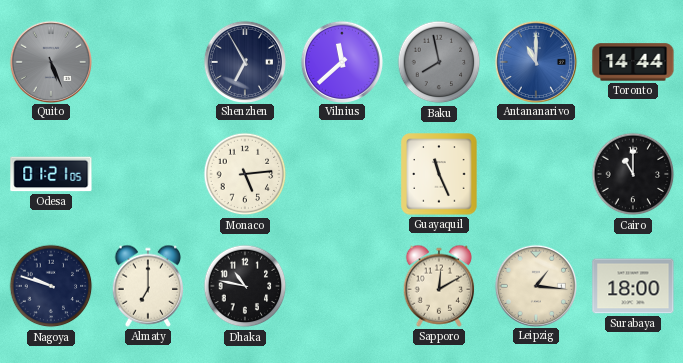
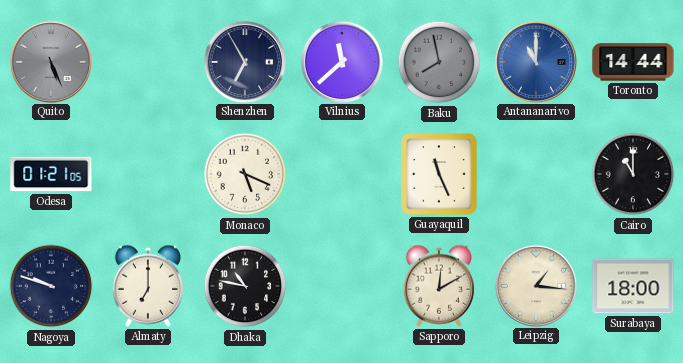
Monaco: 5:14 -> 5:19
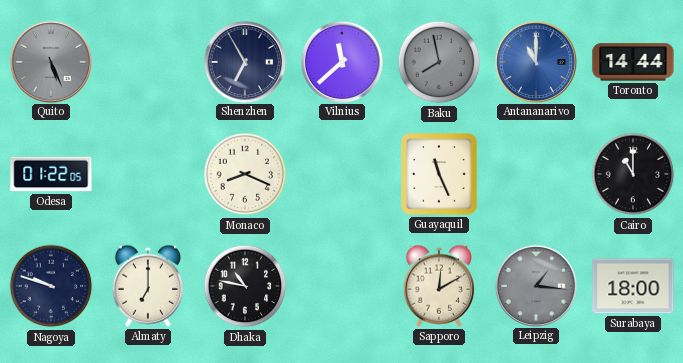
Odesa: 01:21 -> 01:22
Monaco: 5:19 -> 8:19
Leipzig dial: cream -> grey
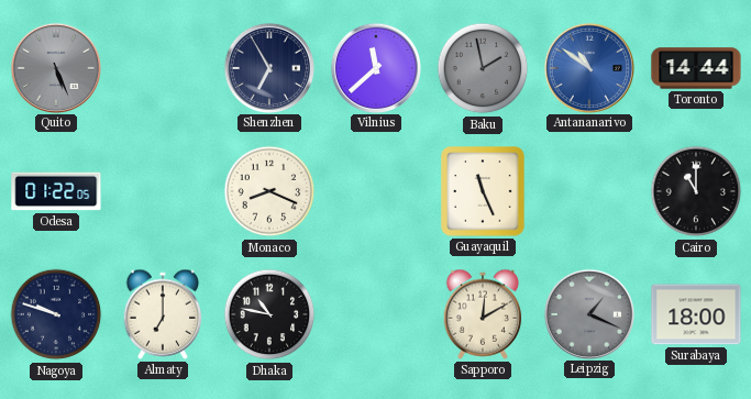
Baku: 7:58 -> 1:58
Antananarivo: 11:00 -> 10:51
Leipzig: 1:16 -> 1:19
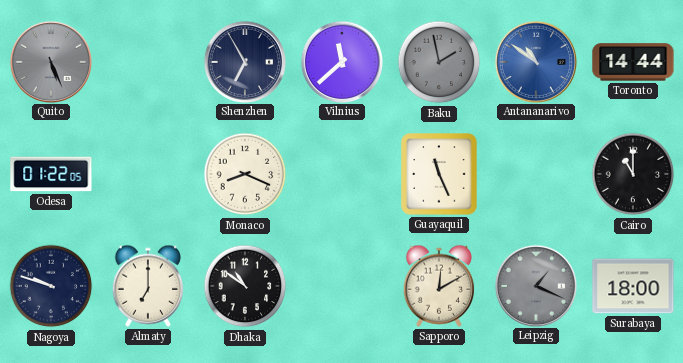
Dhaka: 10:47 -> 10:51
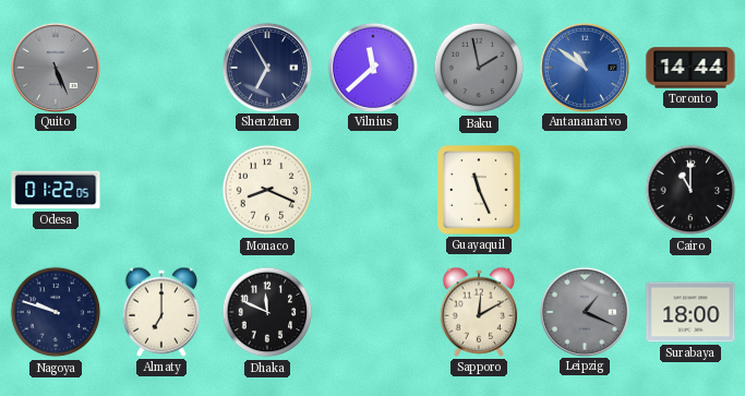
Dhaka: 10:51 -> 11:49
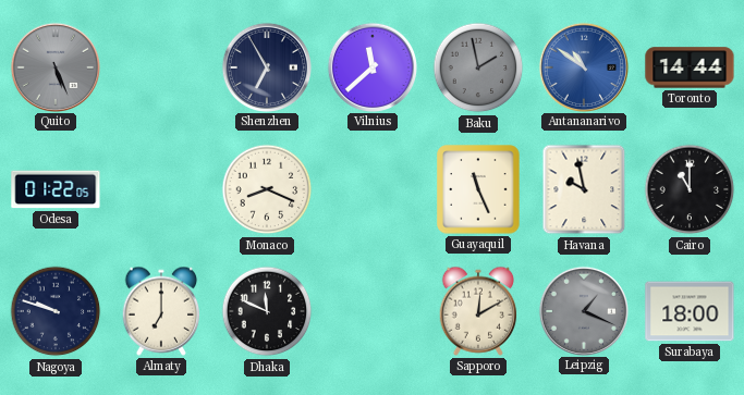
Havana: none -> 9:58
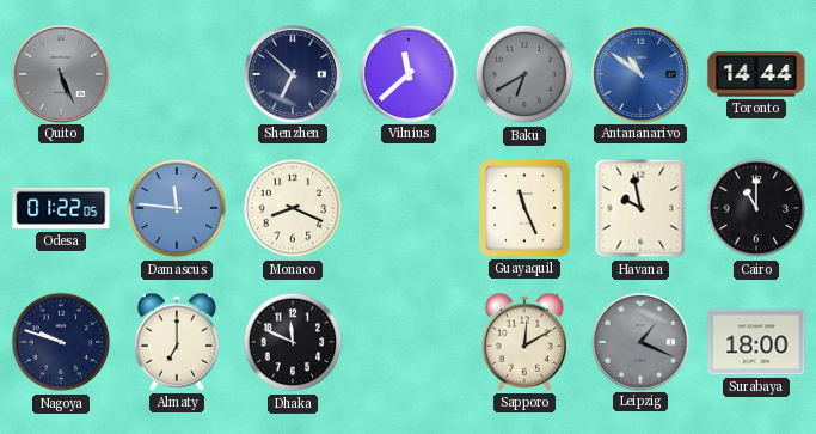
Shenzhen: 6:55 -> 6:52
Baku: 1:58 -> 6:40
Damascus: none -> 11:46
